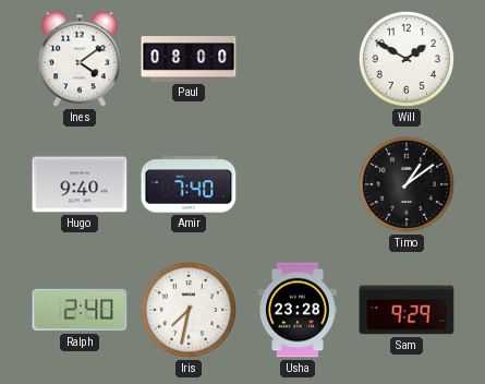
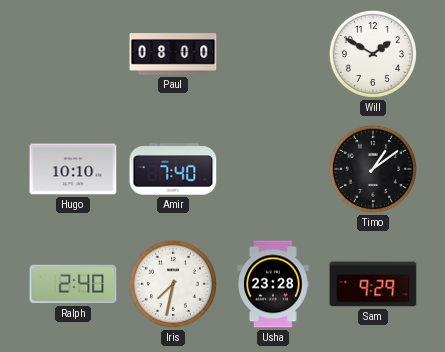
Ines: 4:09 -> none
Hugo: 9:40 -> 10:10
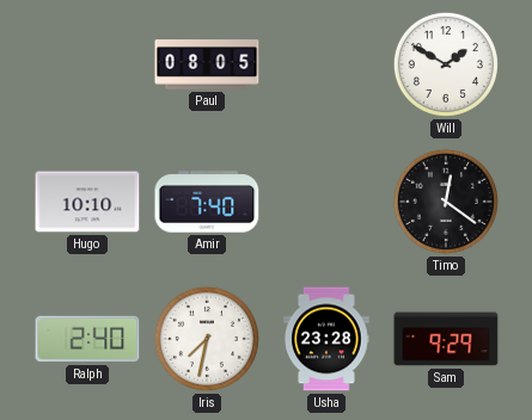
Paul: 08:00 -> 08:05
Timo: 1:09 -> 12:21
